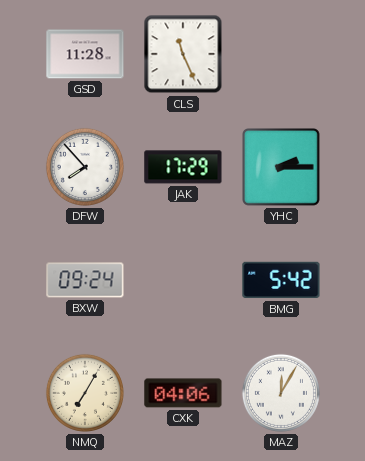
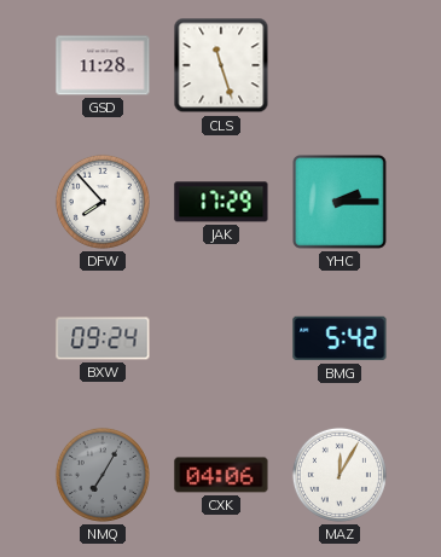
CLS: 11:26 -> 11:27
NMQ dial: cream -> grey
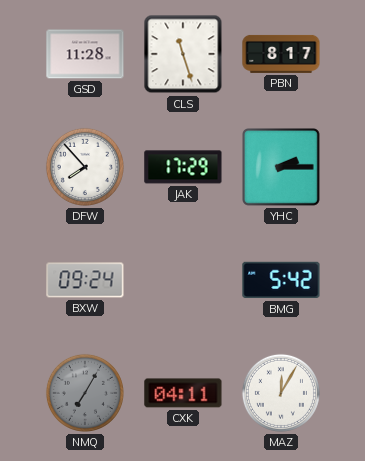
PBN: none -> 8:17
CXK: 04:06 -> 04:11
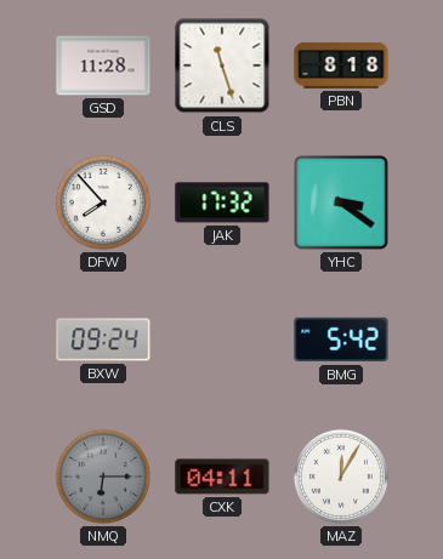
PBN: 8:17 -> 8:18
JAK: 17:29 -> 17:32
YHC: 2:15 -> 3:21
NMQ: 7:05 -> 6:15
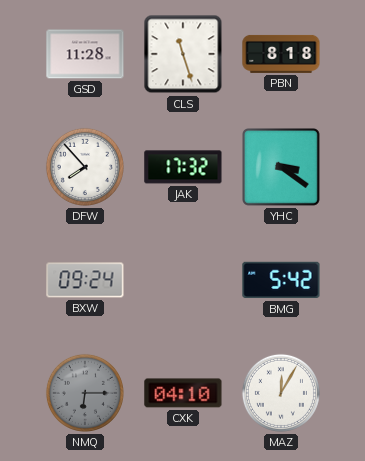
CXK: 04:11 -> 04:10
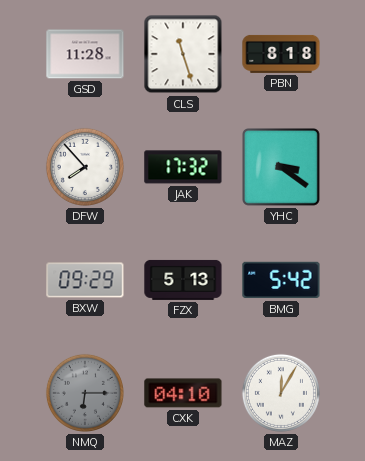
BXW: 09:24 -> 09:29
FZX: none -> 5:13
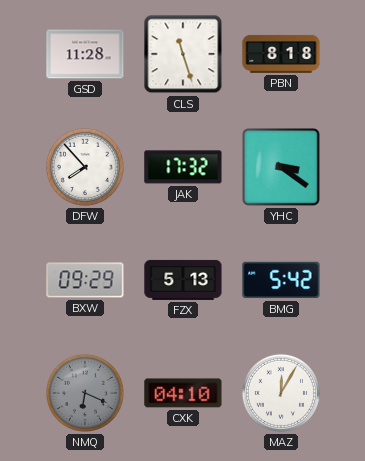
NMQ: 6:15 -> 6:19
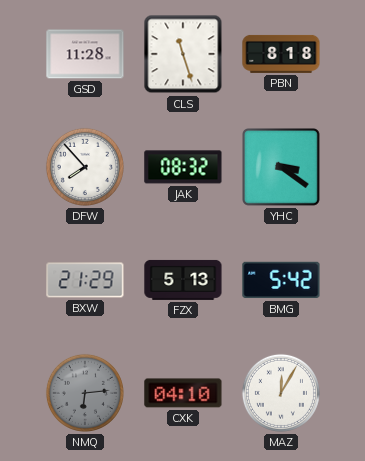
JAK: 17:32 -> 08:32
BXW: 09:29 -> 21:29
NMQ: 6:19 -> 6:14
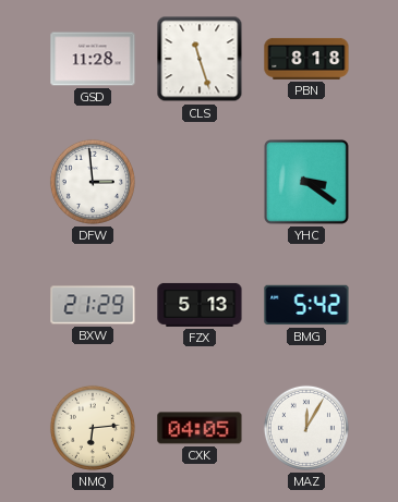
DFW: 7:53 -> 2:59
JAK: 08:32 -> none
NMQ dial: grey -> cream
CXK: 04:10 -> 04:05
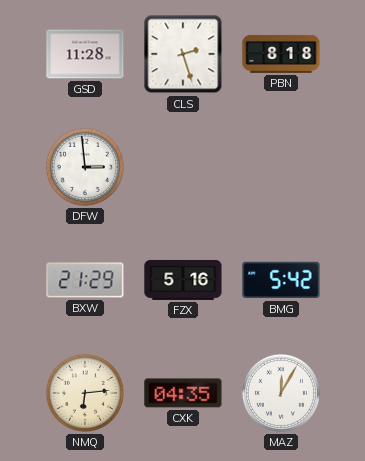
CLS: 11:27 -> 2:27
YHC: 3:21 -> none
FZX: 5:13 -> 5:16
CXK: 04:05 -> 04:35
